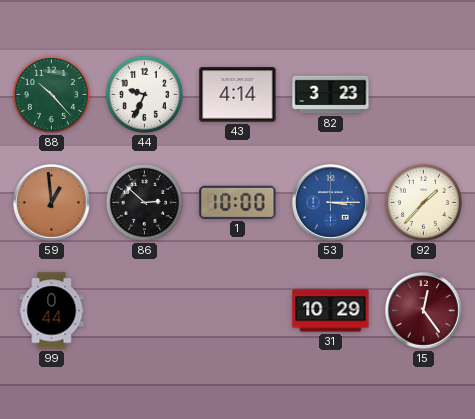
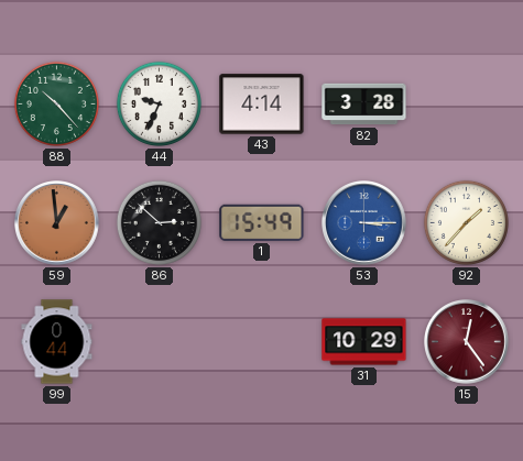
82: 3:23 -> 3:28
1: 10:00 -> 15:49
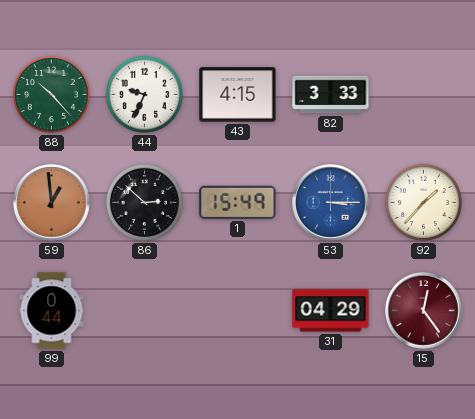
43: 4:14 -> 4:15
82: 3:28 -> 3:33
31: 10:29 -> 04:29
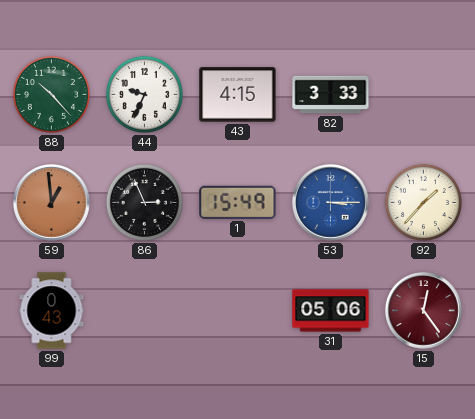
86: 2:52 -> 2:56
99: 0:44 -> 0:43
31: 04:29 -> 05:06
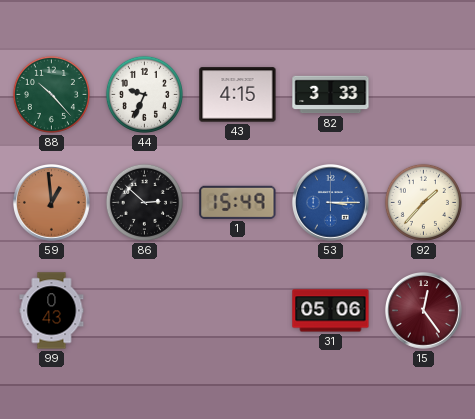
86: 2:56 -> 2:52
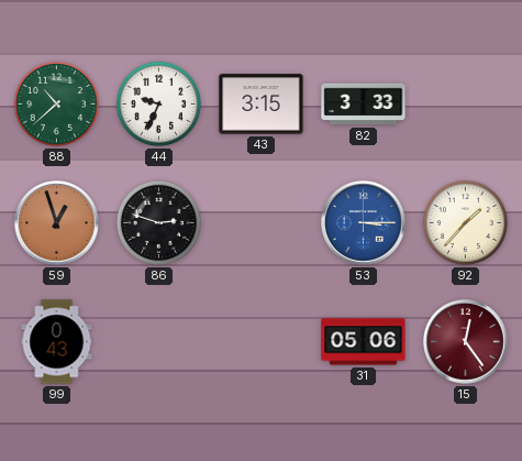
88: 10:23 -> 10:38
43: 4:15 -> 3:15
59: 12:59 -> 12:57
86: 2:52 -> 2:48
1: 15:49 -> none
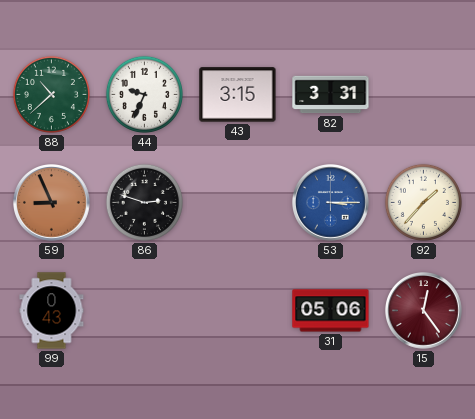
82: 3:33 -> 3:31
59: 12:57 -> 8:56
